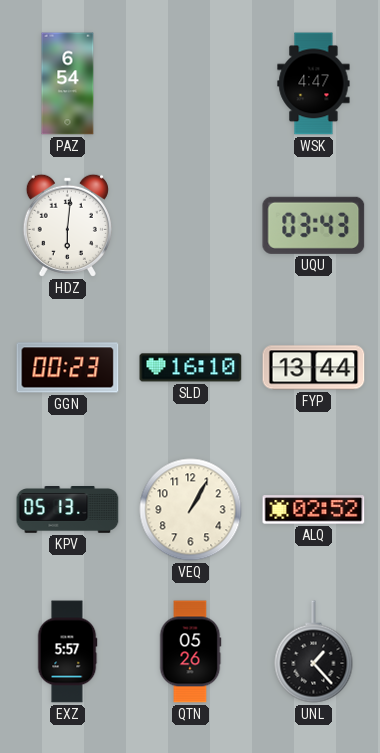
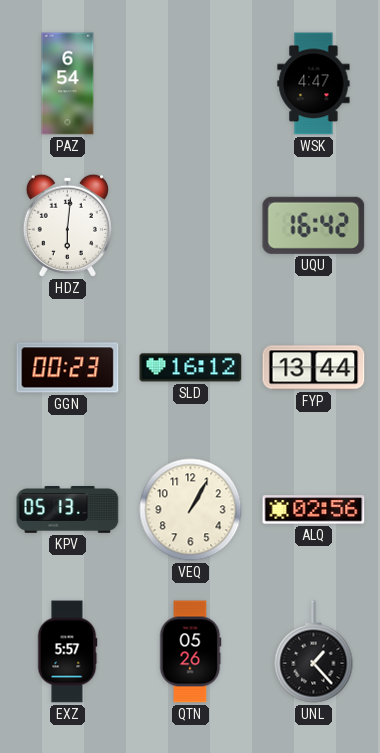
UQU: 03:43 -> 16:42
SLD: 16:10 -> 16:12
ALQ: 02:52 -> 02:56
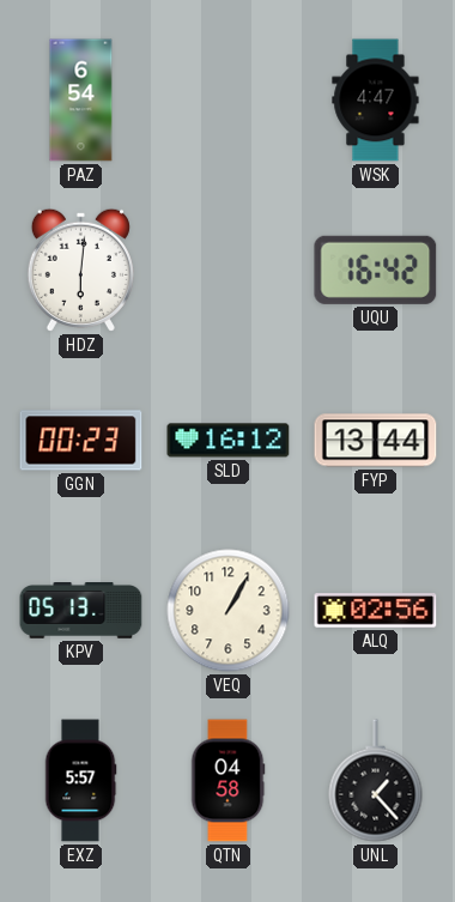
QTN: 05:26 -> 04:58
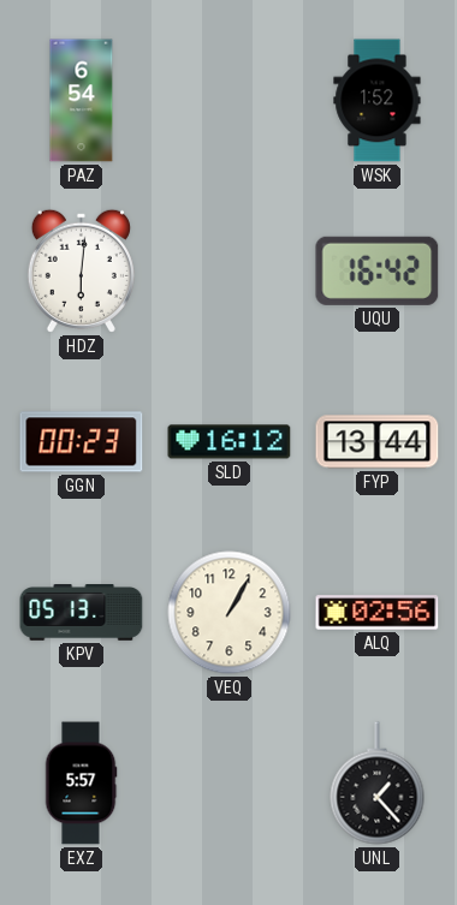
WSK: 4:47 -> 1:52
QTN: 04:58 -> none
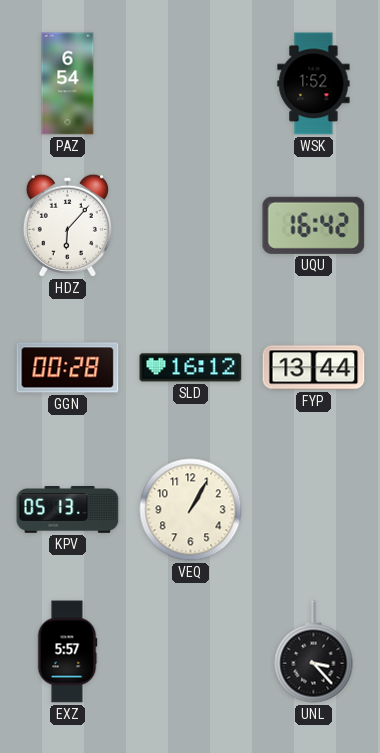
HDZ: 6:01 -> 6:07
GGN: 00:23 -> 00:28
ALQ: 02:56 -> none
UNL: 1:23 -> 3:23
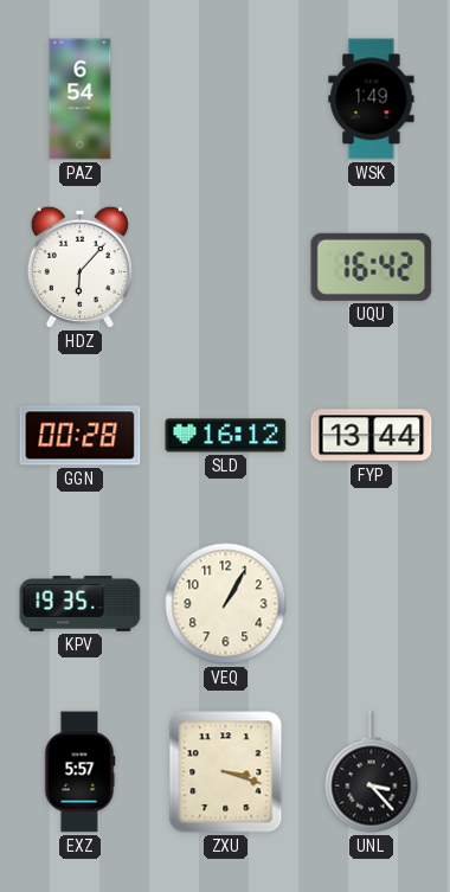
WSK: 1:52 -> 1:49
KPV: 05:13 -> 19:35
ZXU: none -> 3:18
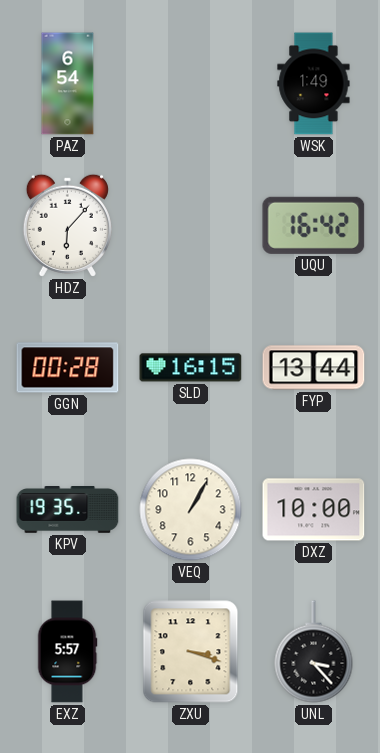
SLD: 16:12 -> 16:15
DXZ: none -> 10:00
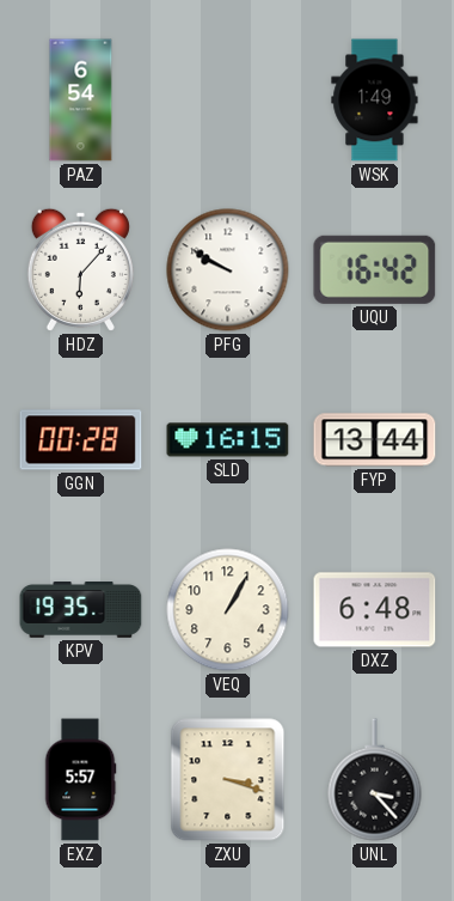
PFG: none -> 9:50
DXZ: 10:00 -> 6:48
